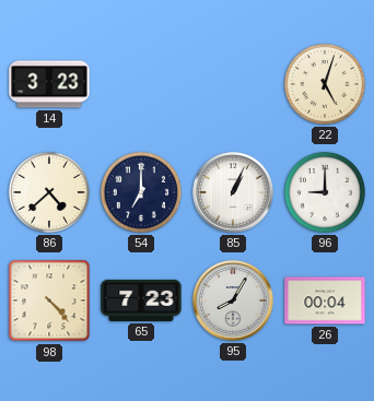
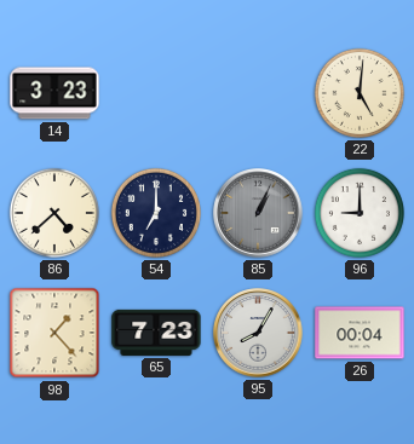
22: 5:03 -> 5:01
85 dial: white -> grey
98: 4:23 -> 1:23
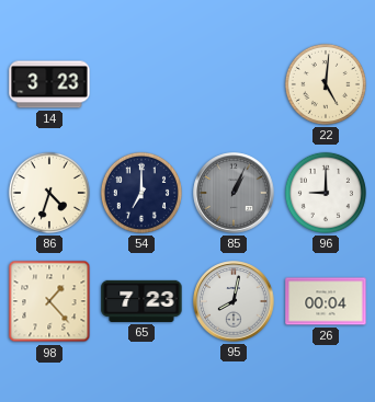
86: 4:38 -> 4:33
95: 8:05 -> 8:02
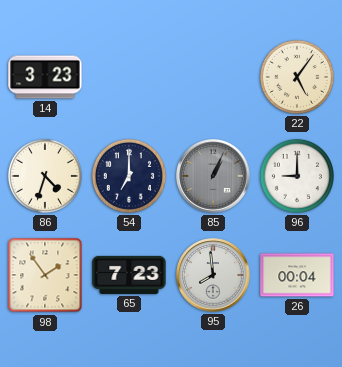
22: 5:01 -> 5:06
98: 1:23 -> 1:54
95: 8:02 -> 7:59
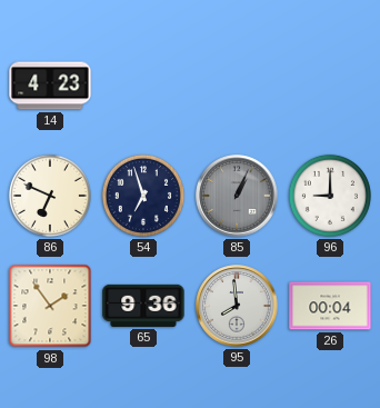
14: 3:23 -> 4:23
22: 5:06 -> none
86: 4:33 -> 6:49
54: 7:00 -> 6:57
65: 7:23 -> 9:36
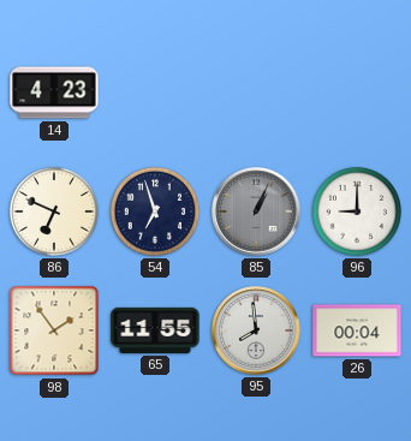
65: 9:36 -> 11:55
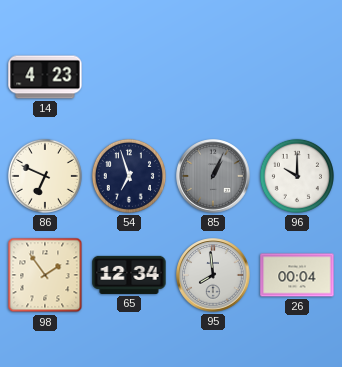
96: 9:00 -> 10:00
65: 11:55 -> 12:34
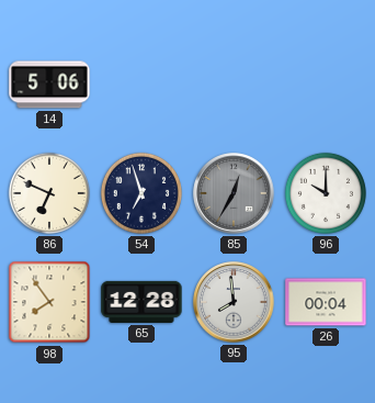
14: 4:23 -> 5:06
85: 1:04 -> 12:35
98: 1:54 -> 7:54
65: 12:34 -> 12:28
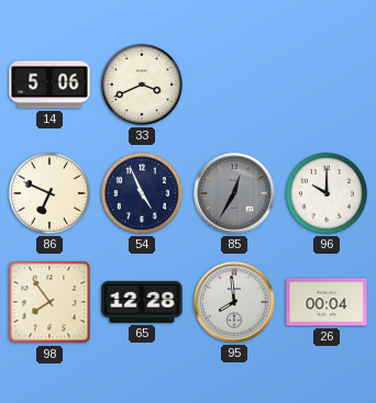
33: none -> 3:41
54: 6:57 -> 4:56
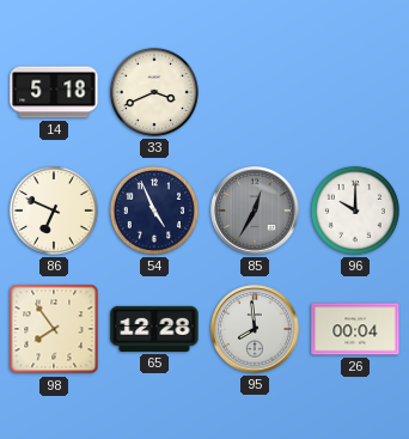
14: 5:06 -> 5:18
